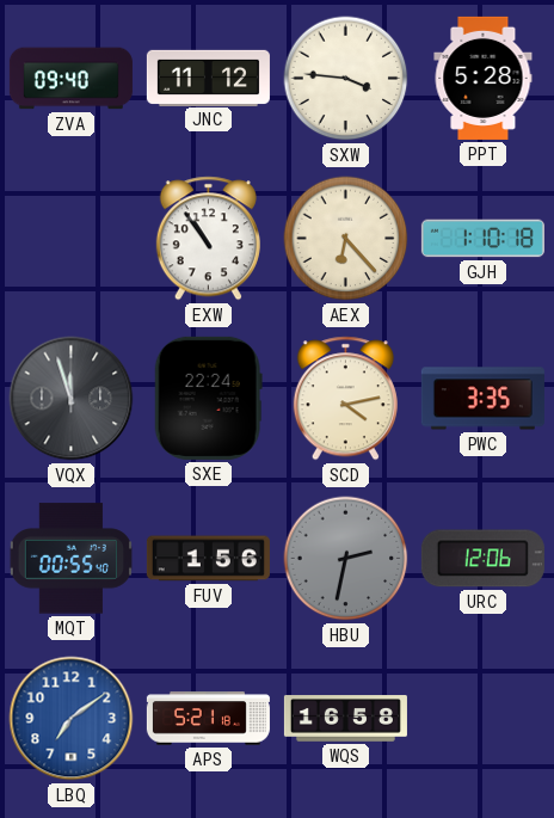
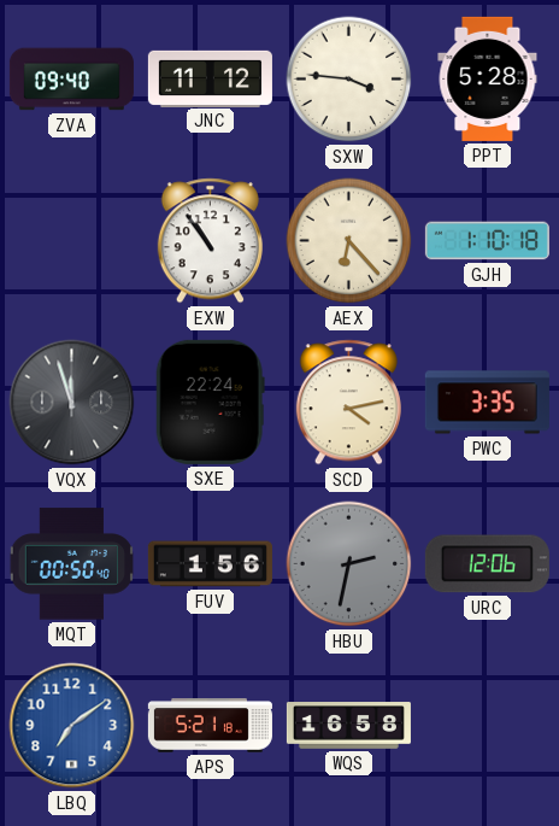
MQT: 00:55 -> 00:50
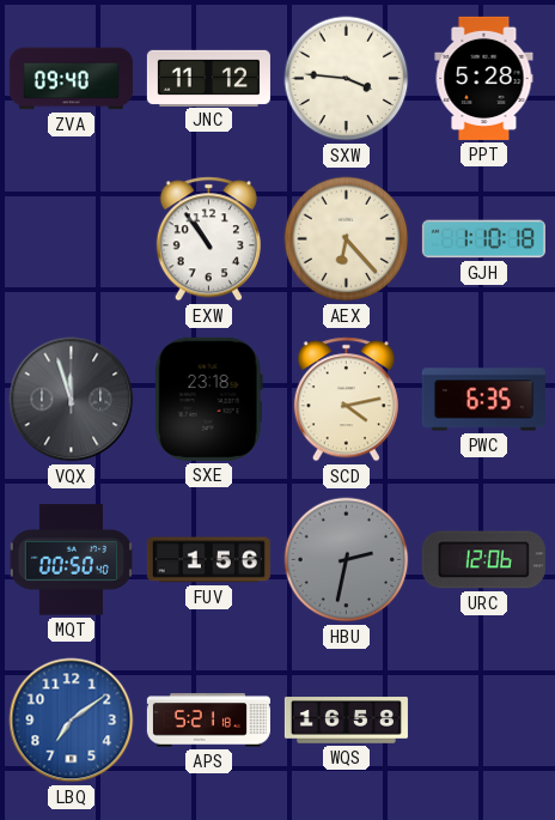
SXE: 22:24 -> 23:18
PWC: 3:35 -> 6:35
